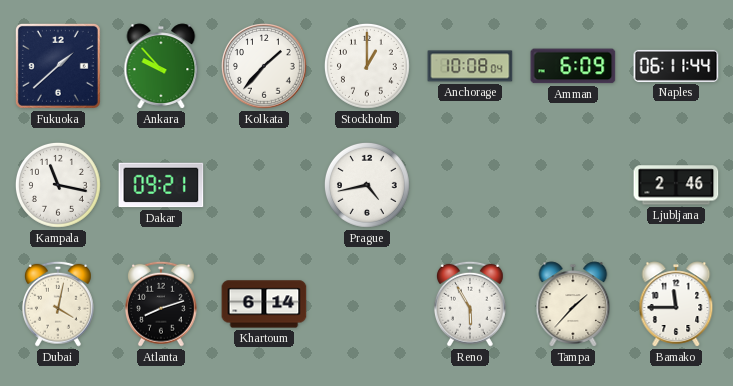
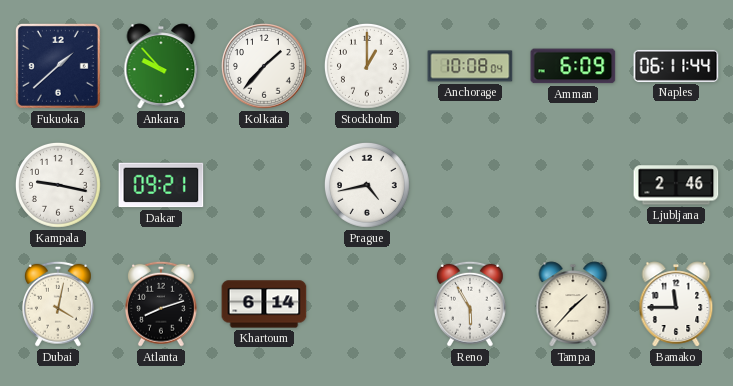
Kampala: 11:17 -> 9:17
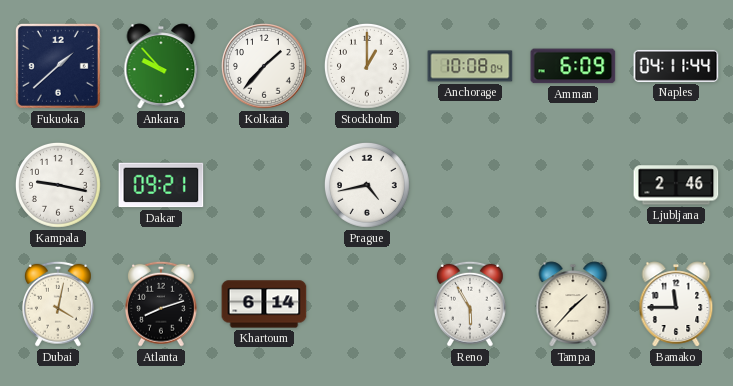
Naples: 06:11 -> 04:11
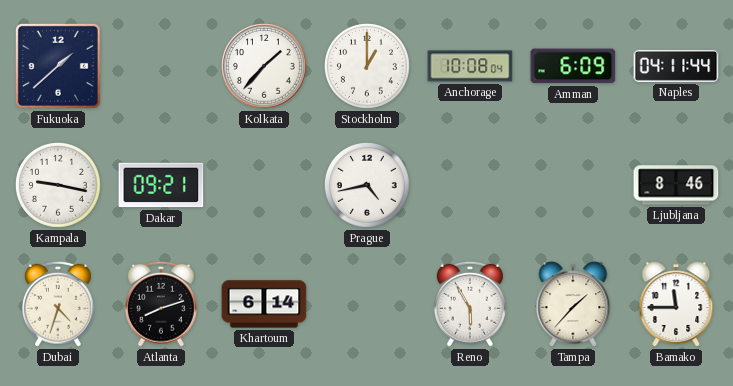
Ankara: 9:53 -> none
Ljubljana: 2:46 -> 8:46
Dubai: 4:02 -> 4:33
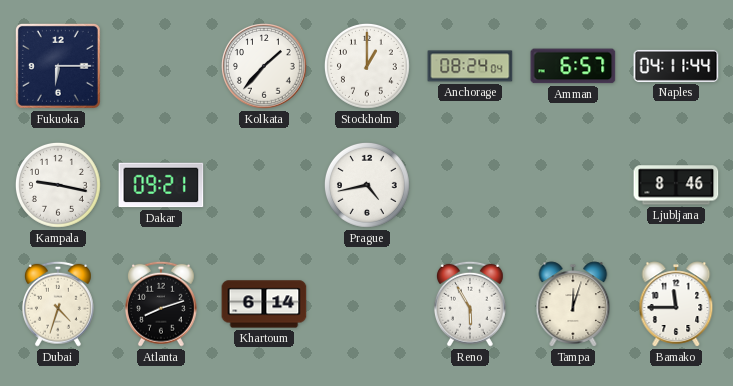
Fukuoka: 1:38 -> 6:15
Anchorage: 10:08 -> 08:24
Amman: 6:09 -> 6:57
Tampa: 1:37 -> 12:03
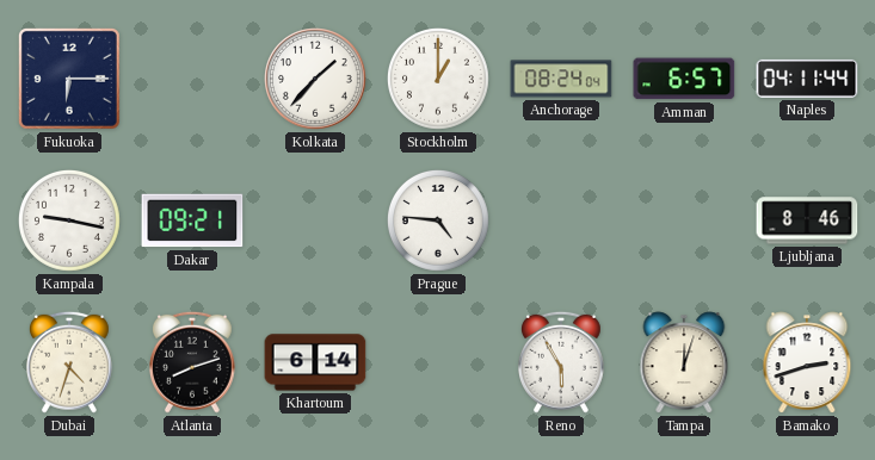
Prague: 4:43 -> 4:46
Bamako: 11:45 -> 2:42
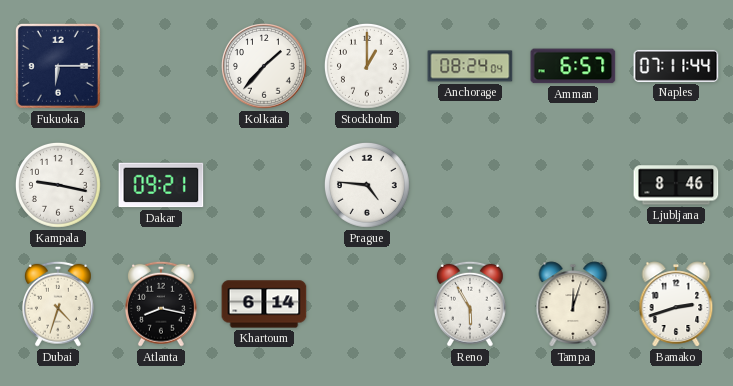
Naples: 04:11 -> 07:11
Atlanta: 8:12 -> 8:17
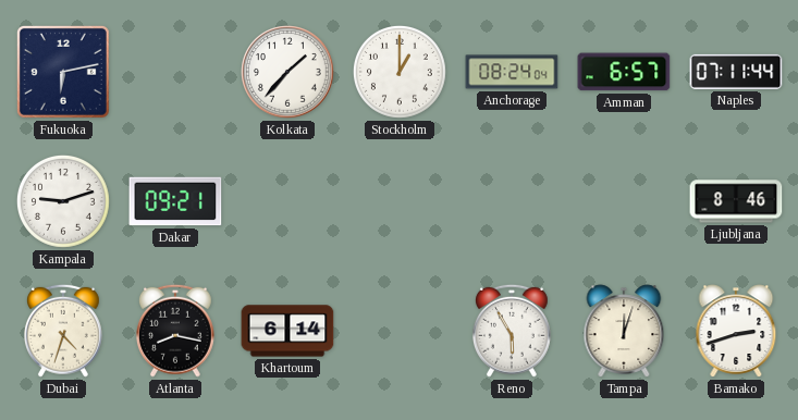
Fukuoka: 6:15 -> 6:13
Kampala: 9:17 -> 9:12
Prague: 4:46 -> none
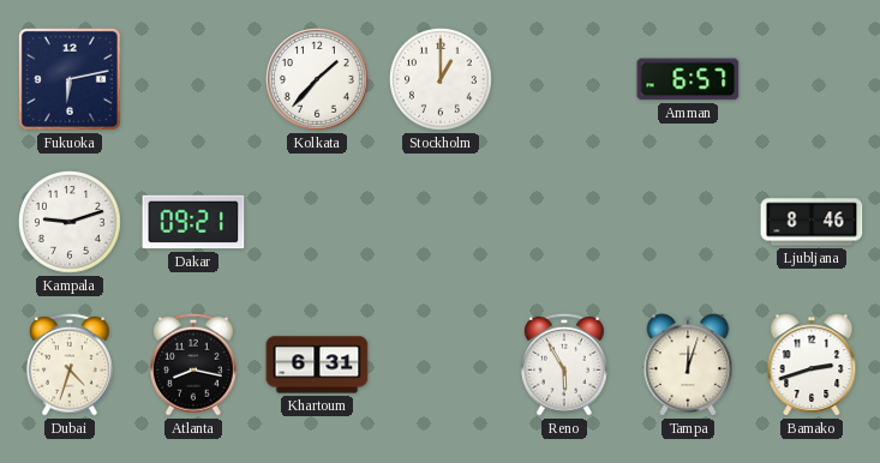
Anchorage: 08:24 -> none
Naples: 07:11 -> none
Khartoum: 6:14 -> 6:31
